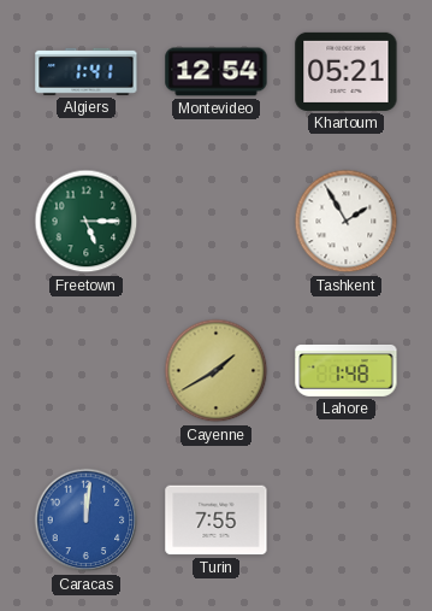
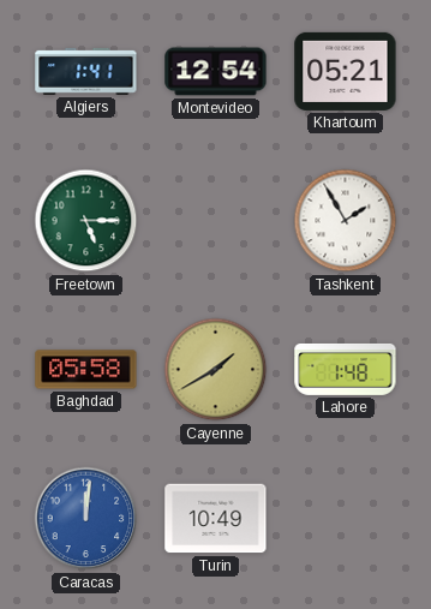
Baghdad: none -> 05:58
Turin: 7:55 -> 10:49
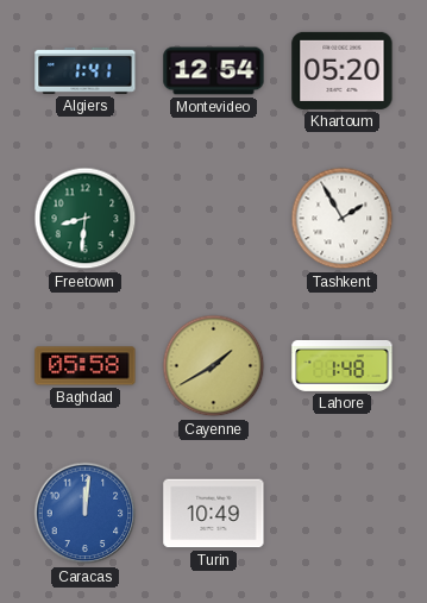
Khartoum: 05:21 -> 05:20
Freetown: 5:15 -> 8:31
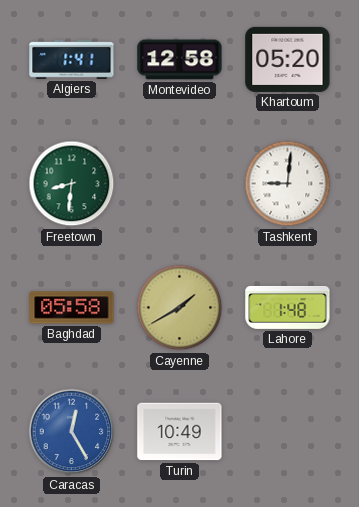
Montevideo: 12:54 -> 12:58
Tashkent: 1:55 -> 9:01
Caracas: 12:01 -> 12:25
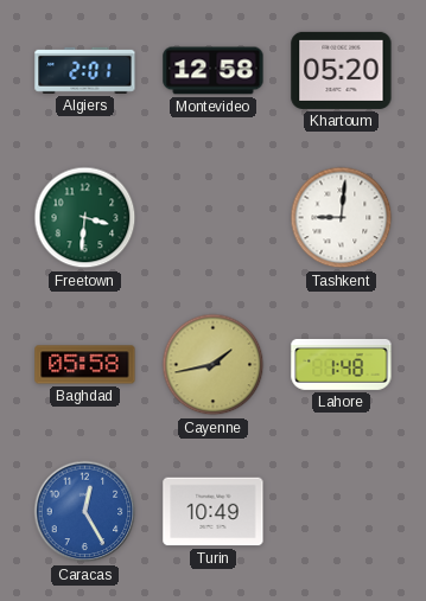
Algiers: 1:41 -> 2:01
Freetown: 8:31 -> 3:31
Cayenne: 1:40 -> 1:43
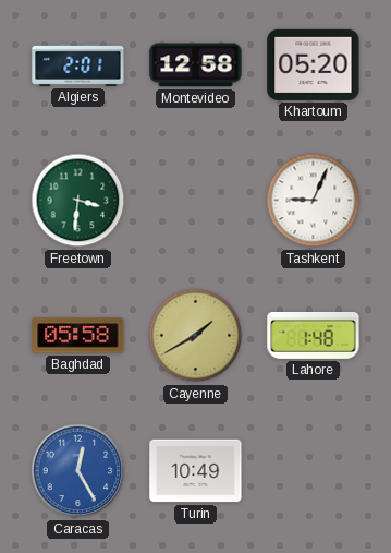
Tashkent: 9:01 -> 9:04
Cayenne: 1:43 -> 1:40
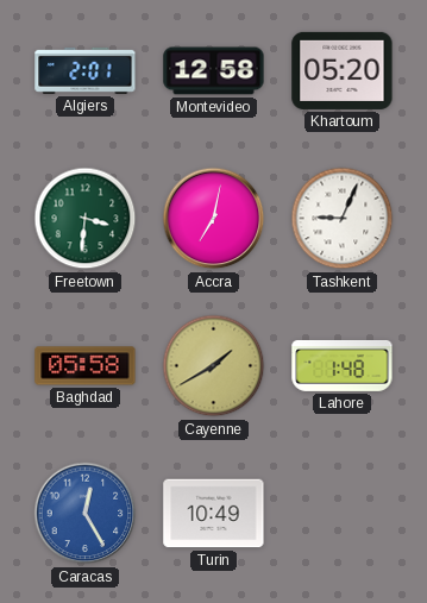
Accra: none -> 7:02
